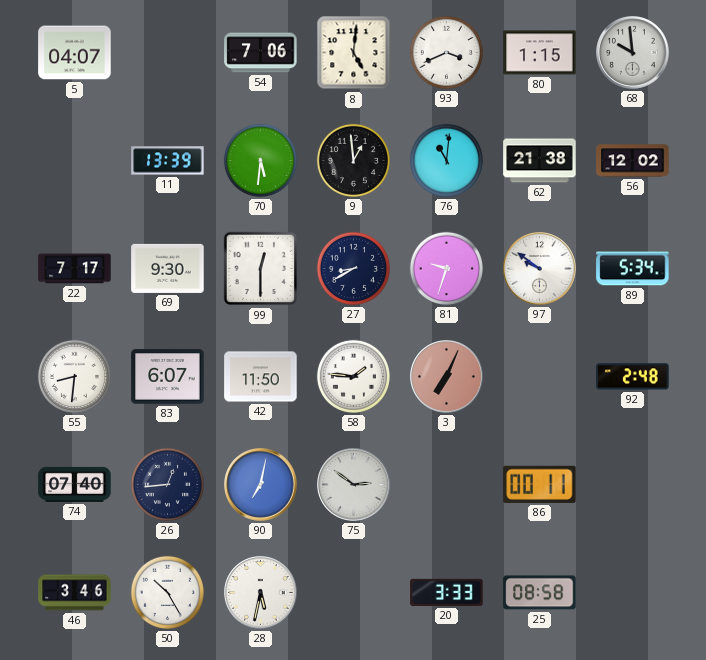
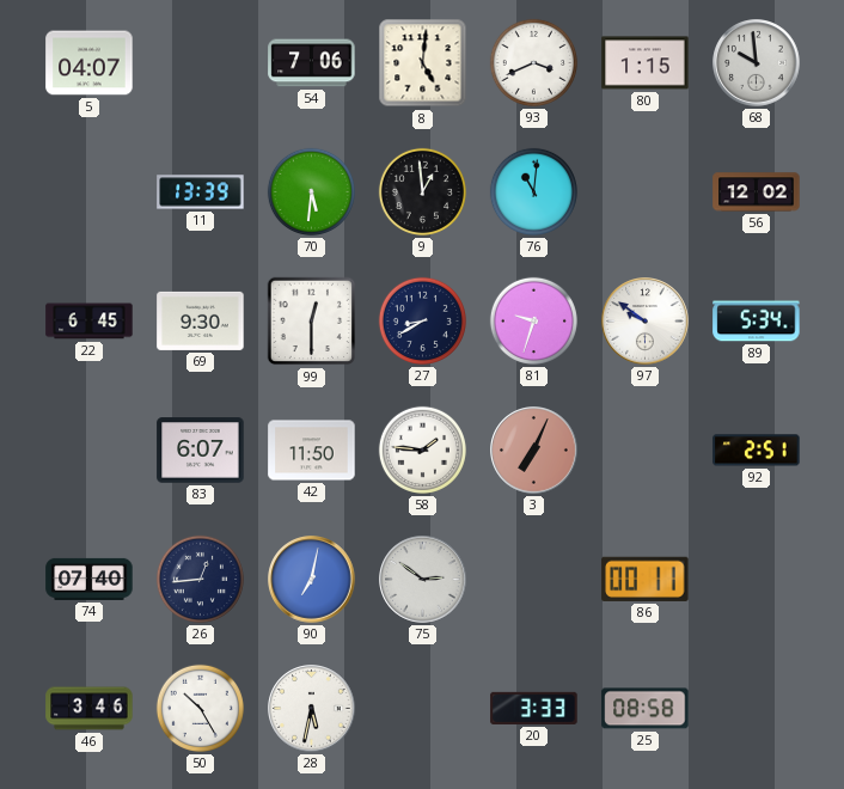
62: 21:38 -> none
22: 7:17 -> 6:45
55: 8:31 -> none
92: 2:48 -> 2:51
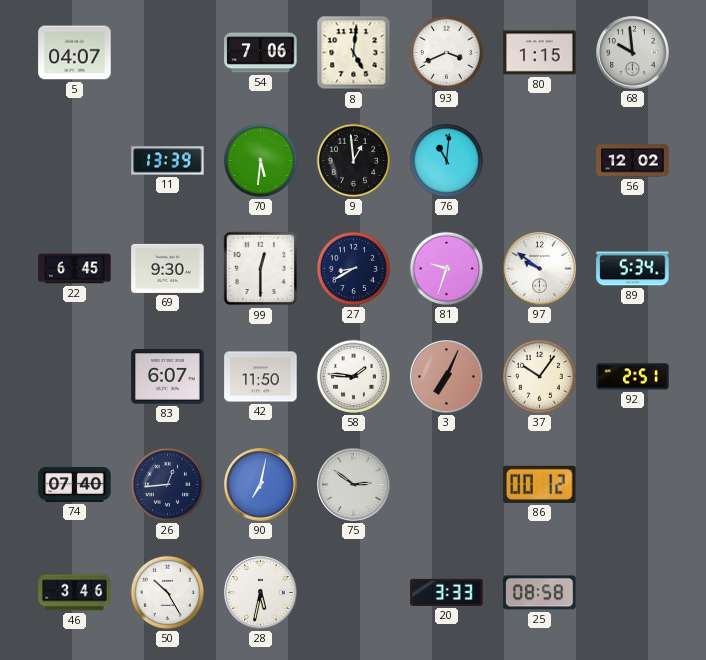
37: none -> 10:06
86: 00:11 -> 00:12
